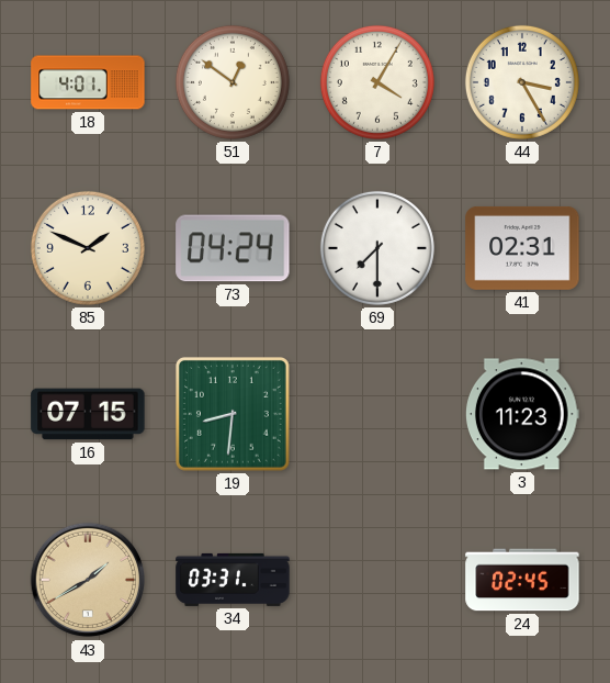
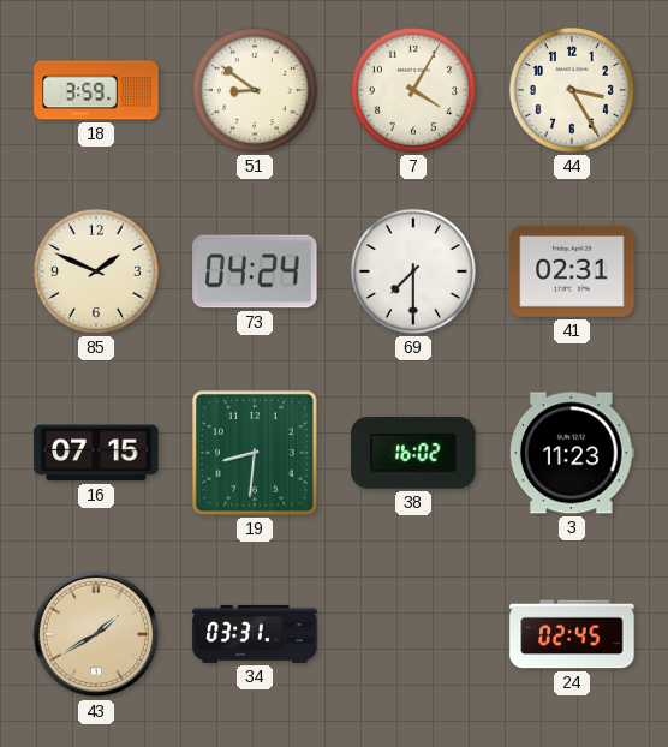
18: 4:01 -> 3:59
51: 12:51 -> 8:51
38: none -> 16:02
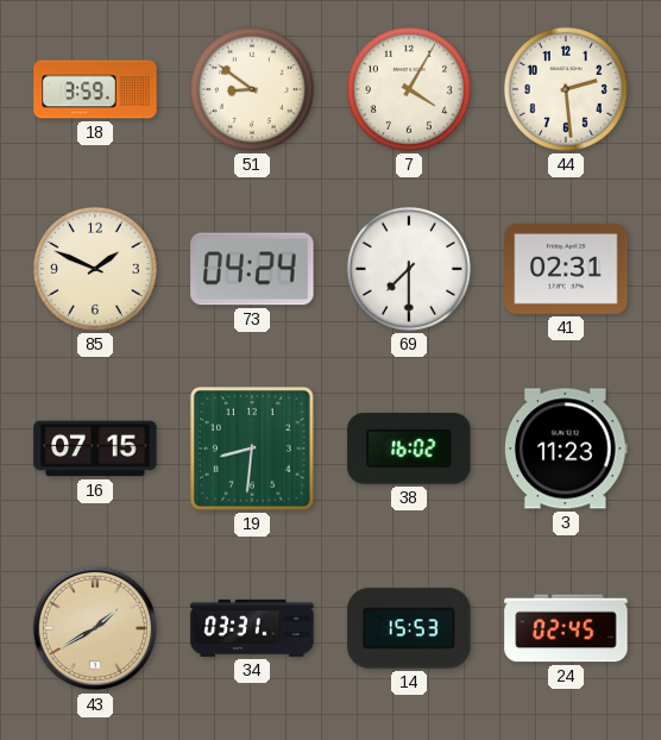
44: 3:25 -> 2:29
14: none -> 15:53
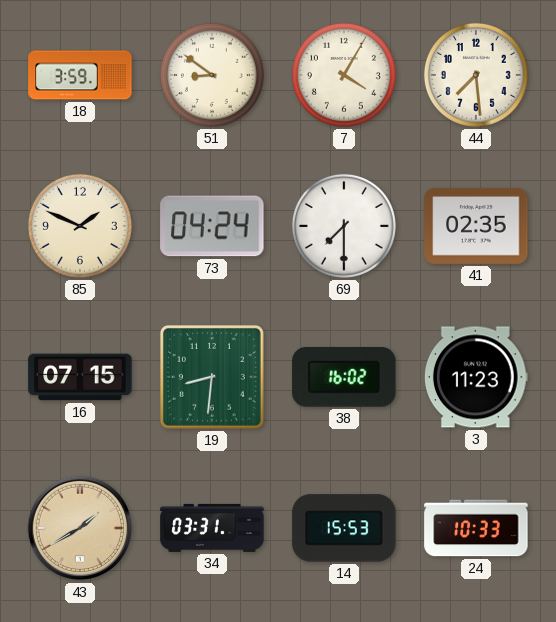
44: 2:29 -> 7:29
41: 02:31 -> 02:35
24: 02:45 -> 10:33
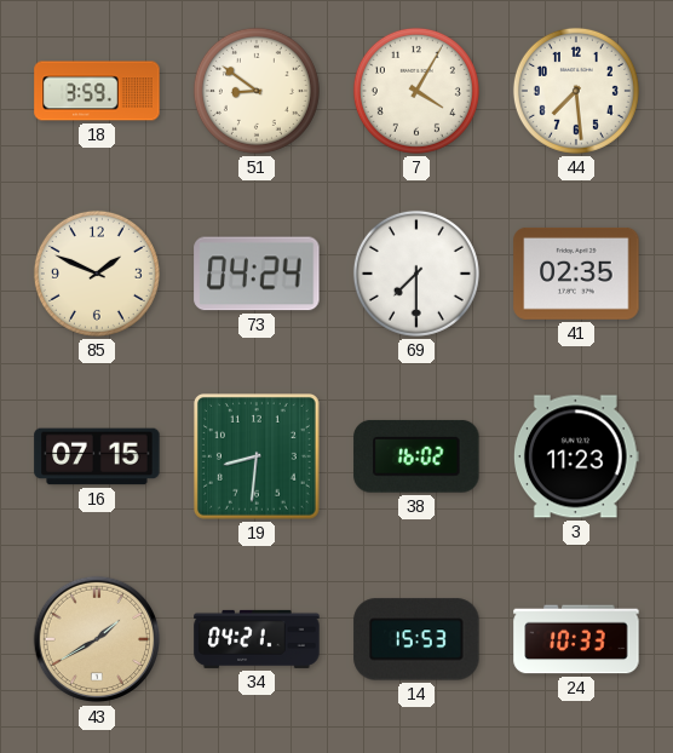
34: 03:31 -> 04:21
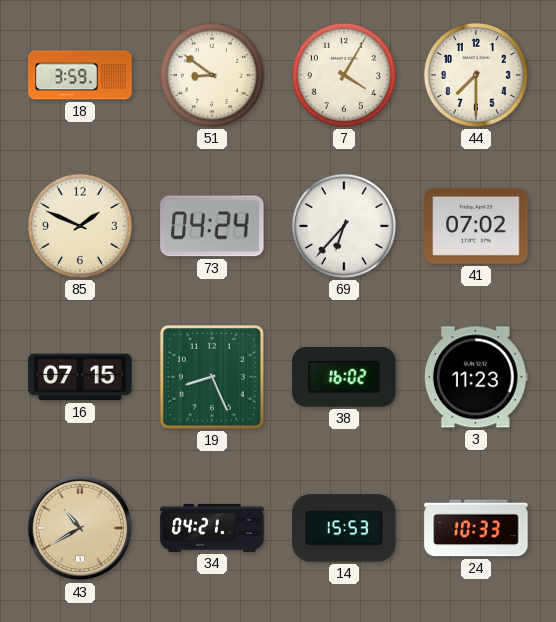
44: 7:29 -> 7:30
69: 7:30 -> 6:37
41: 02:35 -> 07:02
19: 8:31 -> 8:26
43: 1:40 -> 10:40
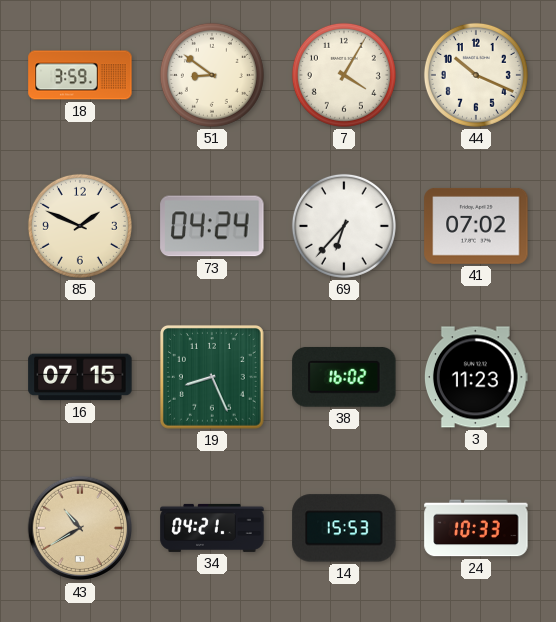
44: 7:30 -> 10:19
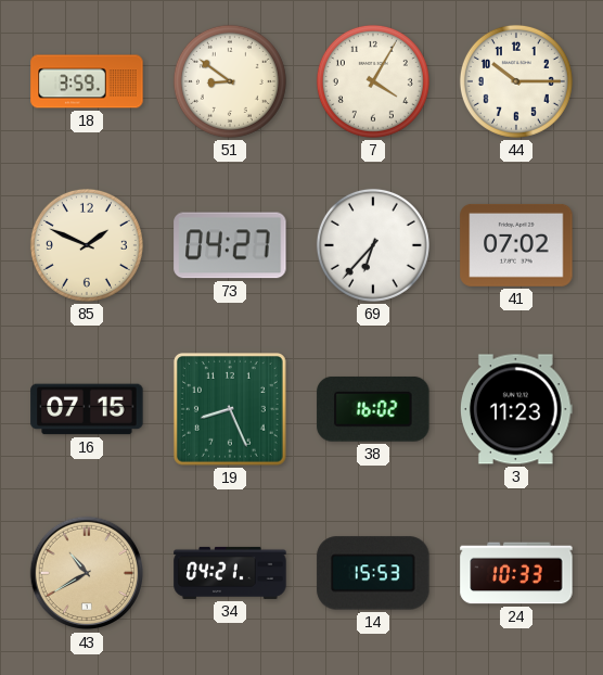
44: 10:19 -> 10:15
73: 04:24 -> 04:27
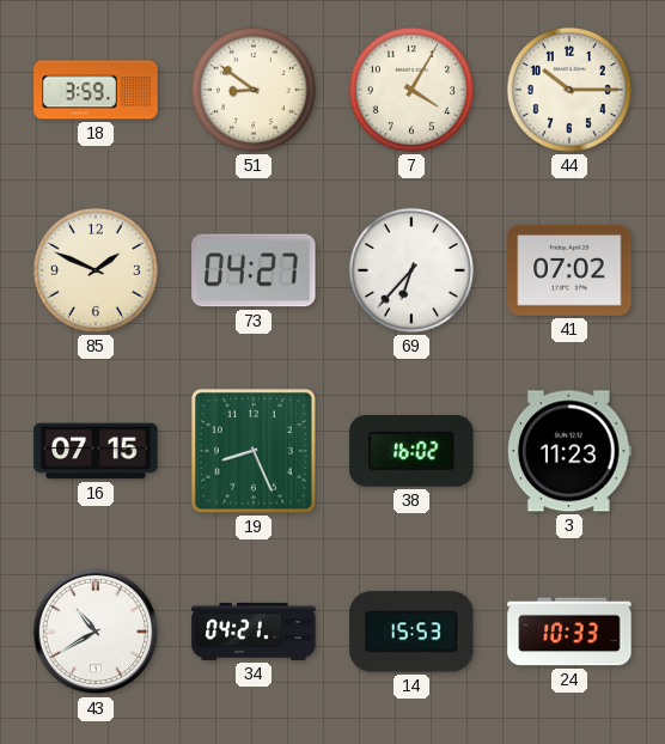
43 dial: champagne -> white
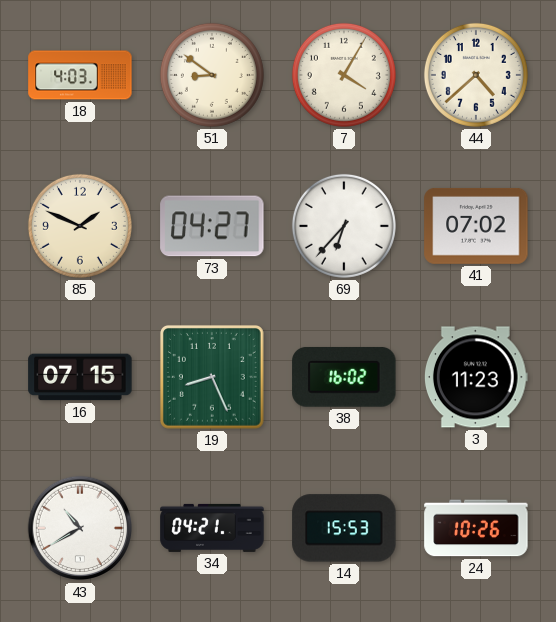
18: 3:59 -> 4:03
44: 10:15 -> 4:38
24: 10:33 -> 10:26
